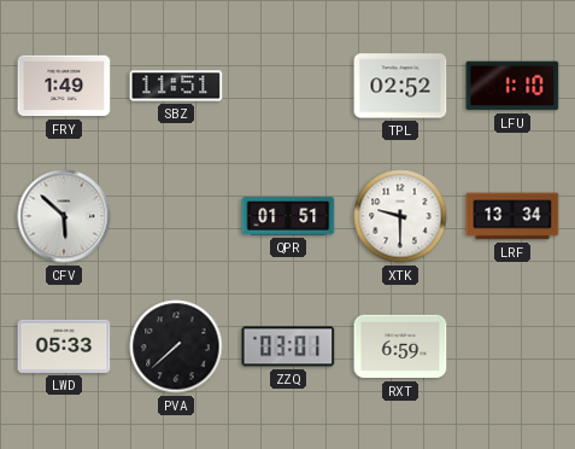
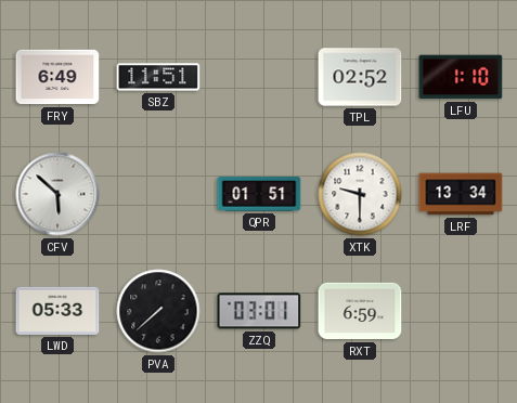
FRY: 1:49 -> 6:49
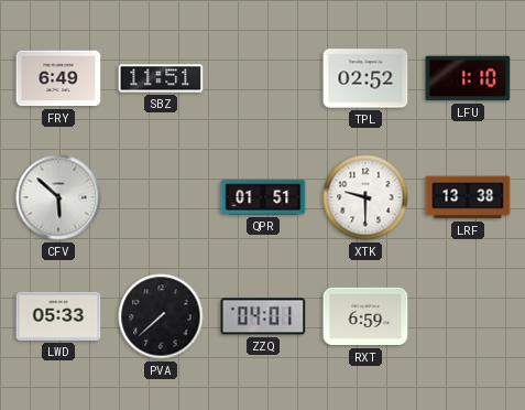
LRF: 13:34 -> 13:38
ZZQ: 03:01 -> 04:01
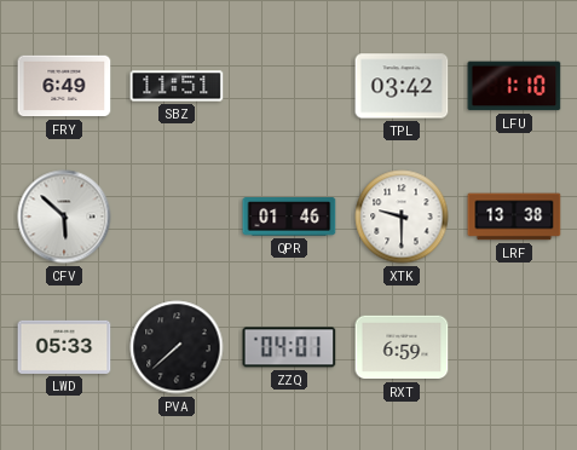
TPL: 02:52 -> 03:42
QPR: 01:51 -> 01:46
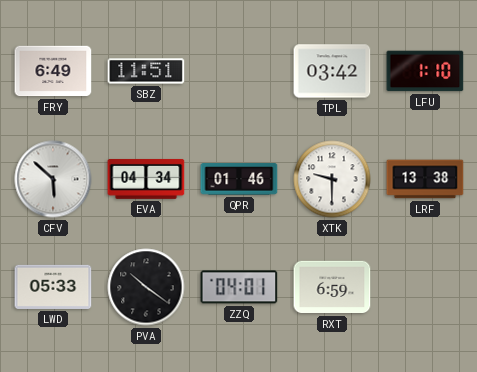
EVA: none -> 04:34
PVA: 7:38 -> 10:21
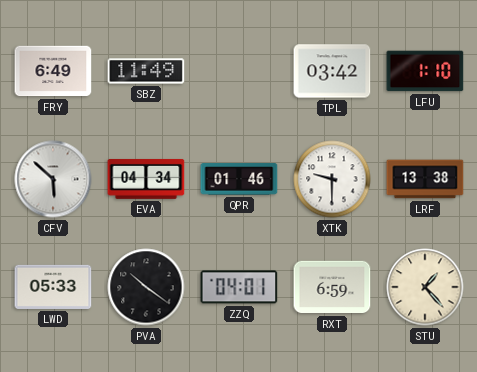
SBZ: 11:51 -> 11:49
STU: none -> 1:23
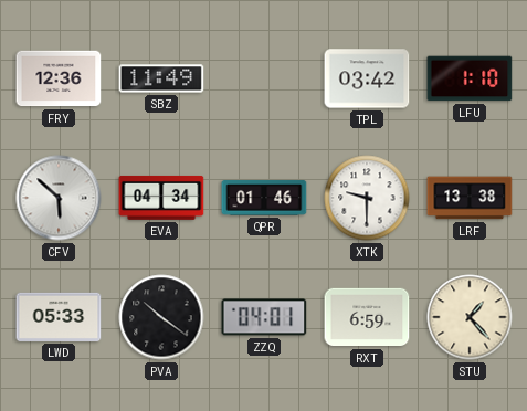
FRY: 6:49 -> 12:36
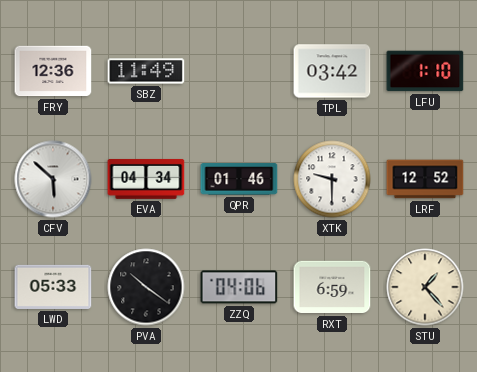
LRF: 13:38 -> 12:52
ZZQ: 04:01 -> 04:06
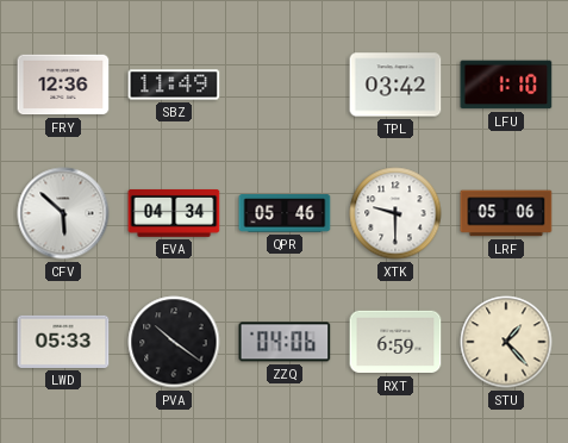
QPR: 01:46 -> 05:46
LRF: 12:52 -> 05:06
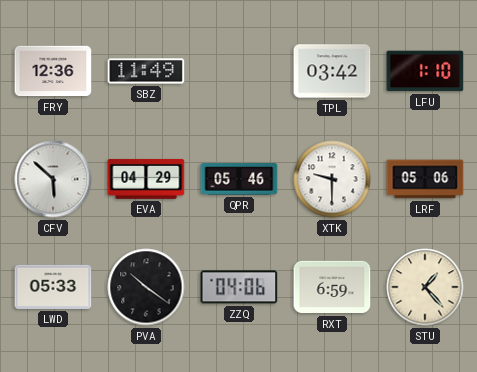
EVA: 04:34 -> 04:29
